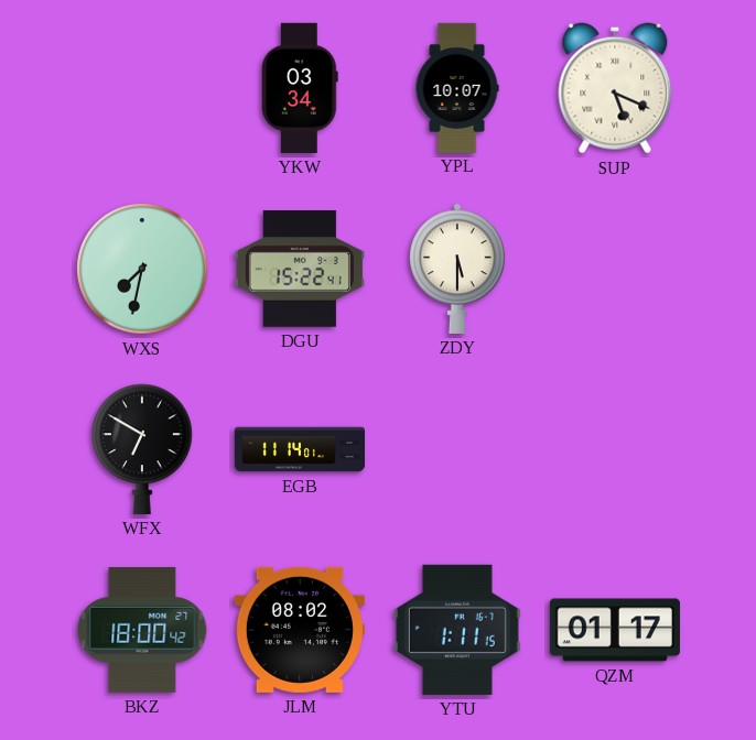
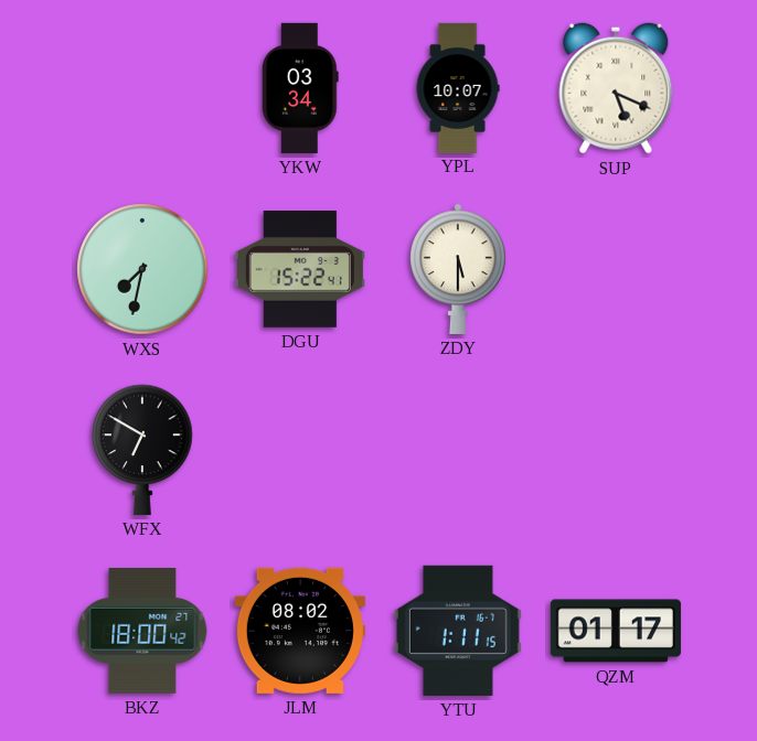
EGB: 11:14 -> none
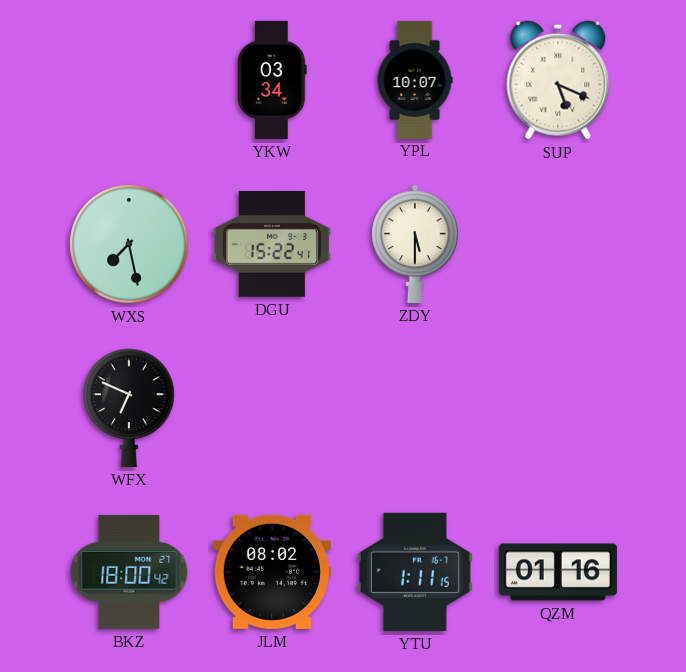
WXS: 7:32 -> 7:28
WFX: 6:50 -> 6:49
QZM: 01:17 -> 01:16
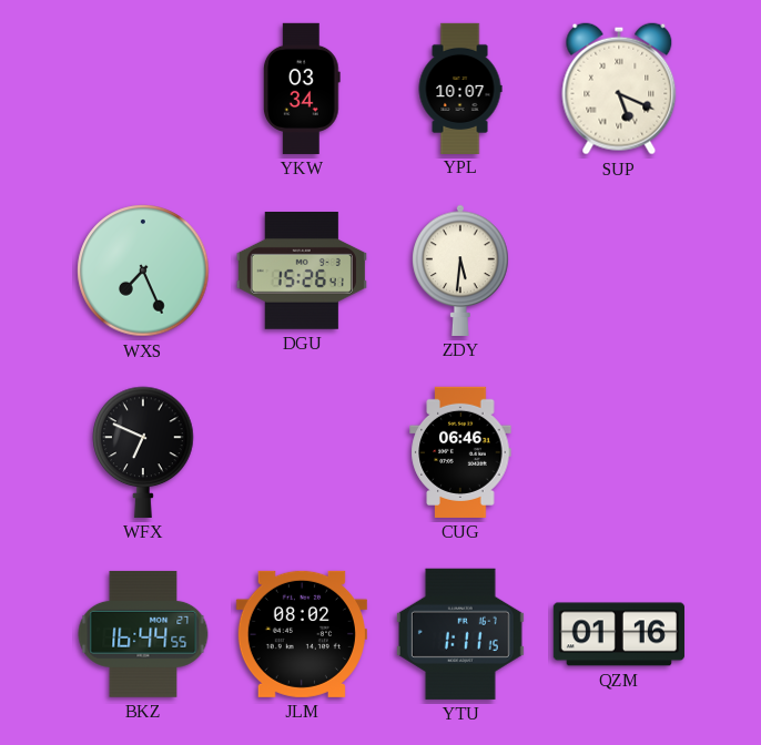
WXS: 7:28 -> 7:26
DGU: 15:22 -> 15:26
ZDY: 5:30 -> 5:31
CUG: none -> 06:46
BKZ: 18:00 -> 16:44
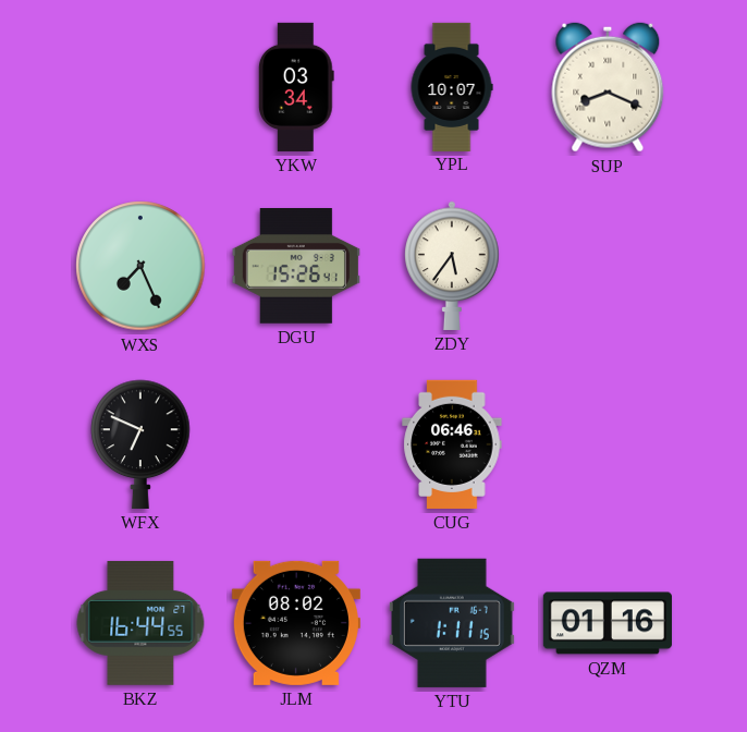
SUP: 5:19 -> 8:19
ZDY: 5:31 -> 5:36
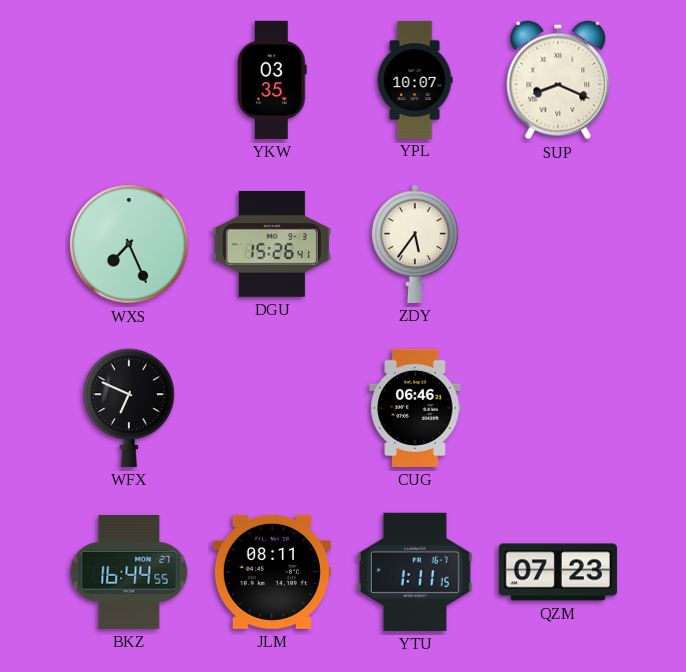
YKW: 03:34 -> 03:35
JLM: 08:02 -> 08:11
QZM: 01:16 -> 07:23
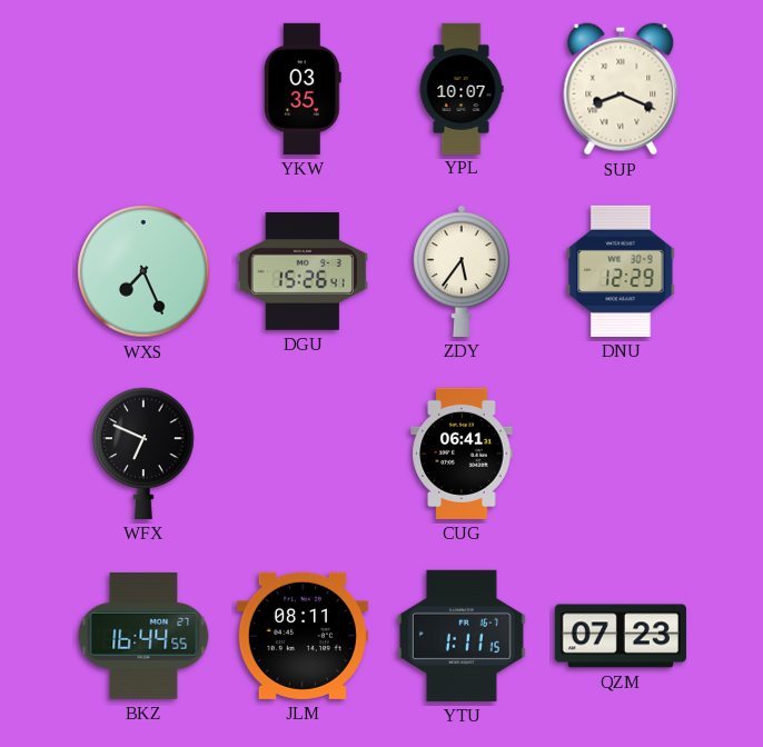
DNU: none -> 12:29
CUG: 06:46 -> 06:41
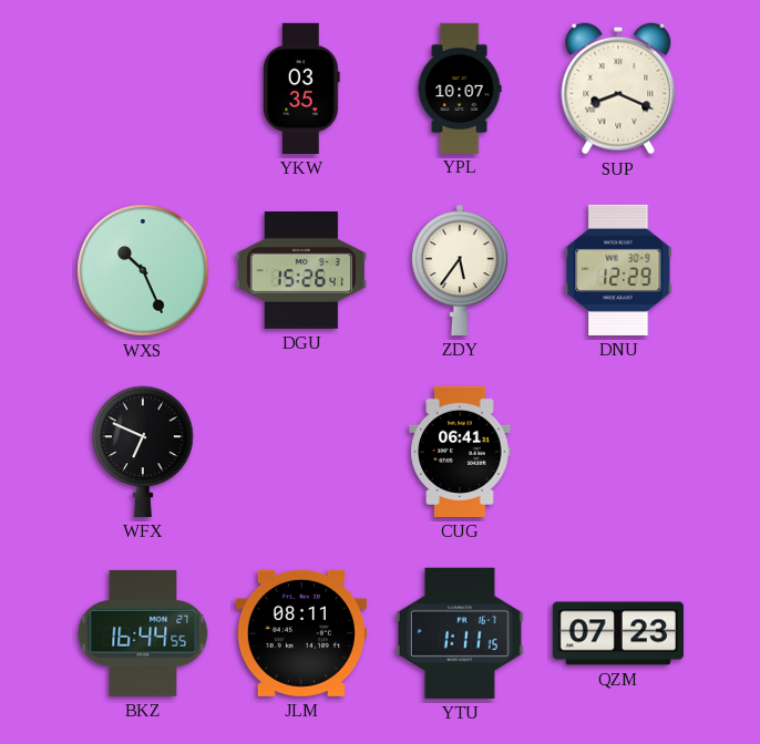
WXS: 7:26 -> 10:26
